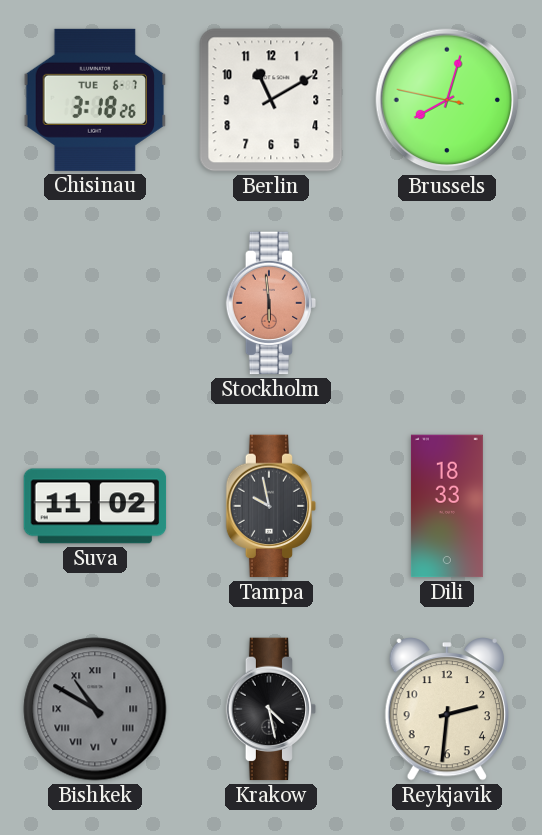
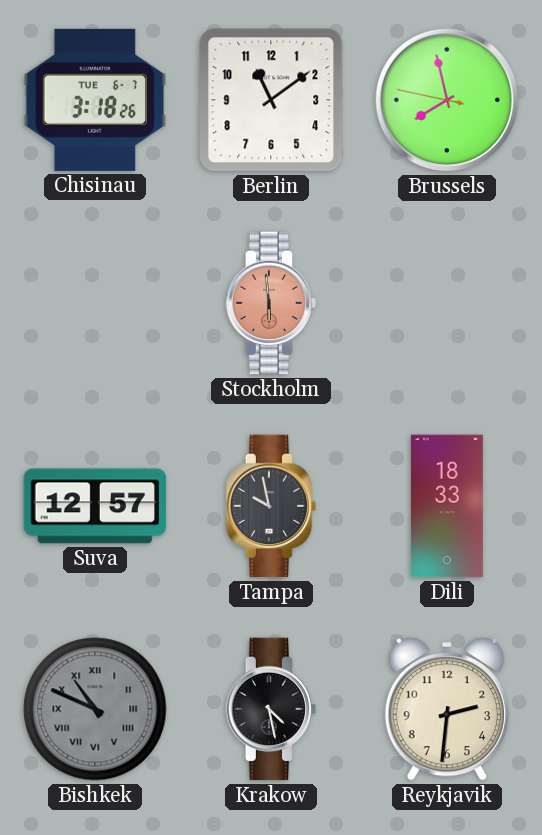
Berlin: 11:10 -> 11:09
Brussels: 8:02 -> 7:57
Suva: 11:02 -> 12:57
Bishkek: 10:50 -> 10:49
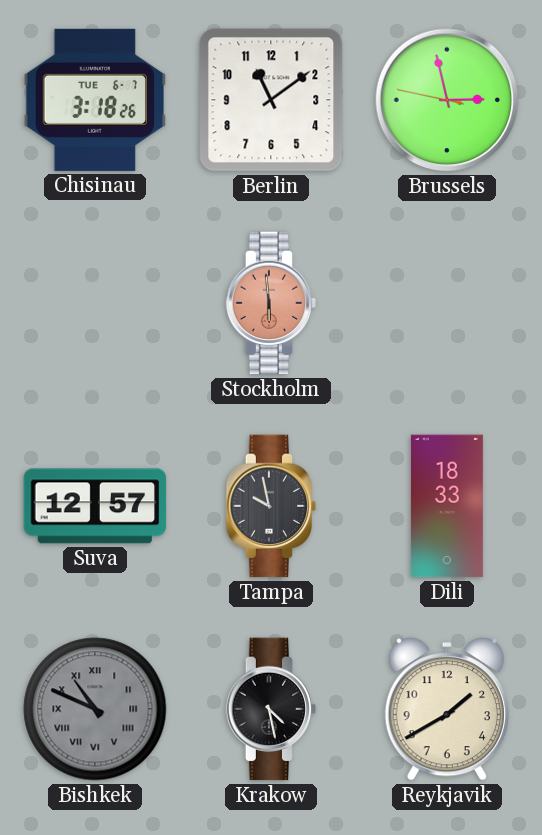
Brussels: 7:57 -> 2:57
Reykjavik: 2:31 -> 1:40
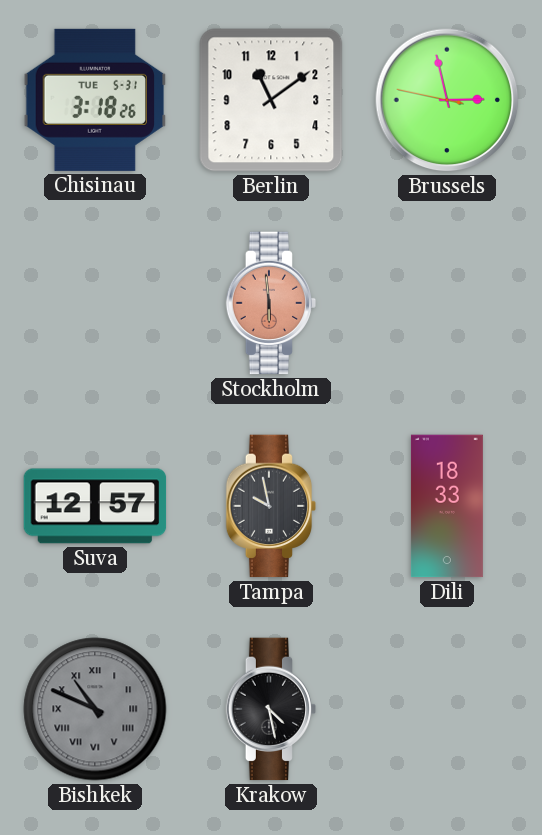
Chisinau date: TUE 6-7 -> TUE 5-31
Reykjavik: 1:40 -> none
